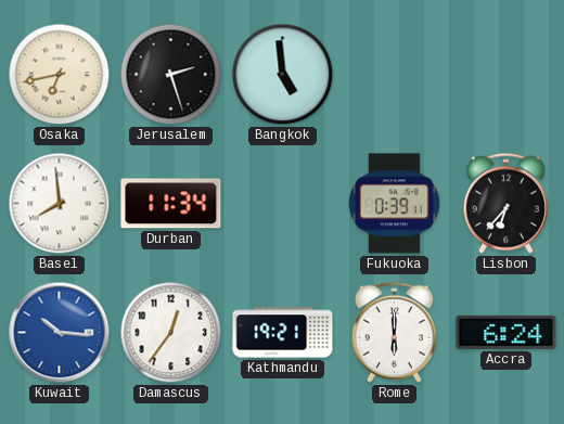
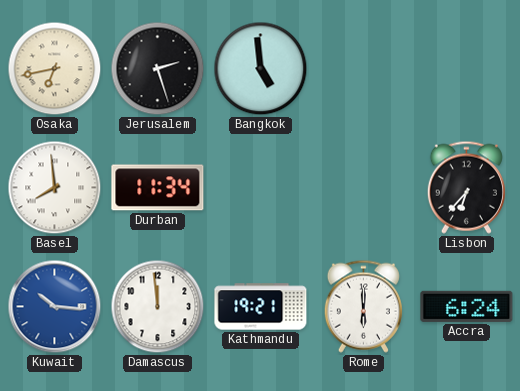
Fukuoka: 0:39 -> none
Damascus: 12:36 -> 11:59
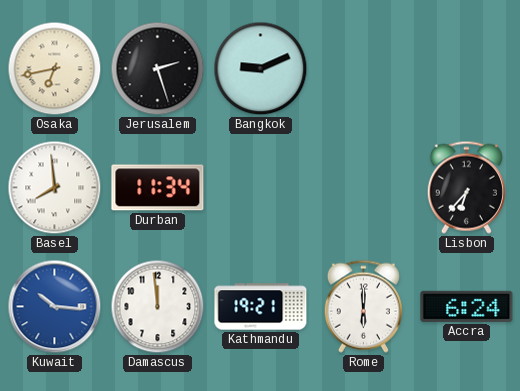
Bangkok: 4:59 -> 9:11
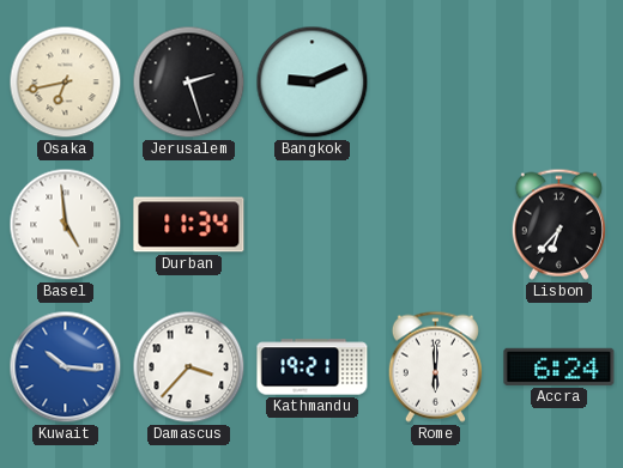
Basel: 7:59 -> 4:59
Damascus: 11:59 -> 3:37
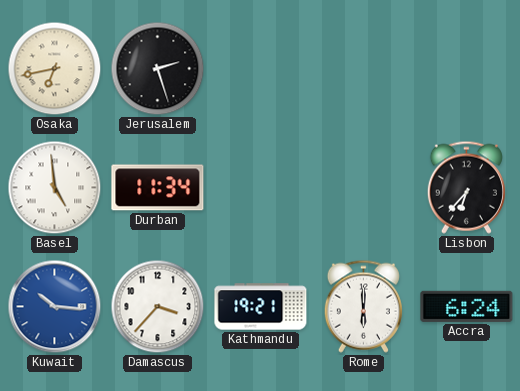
Bangkok: 9:11 -> none
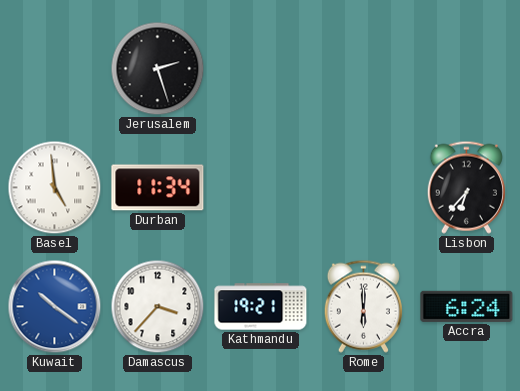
Osaka: 6:43 -> none
Kuwait: 10:16 -> 10:21
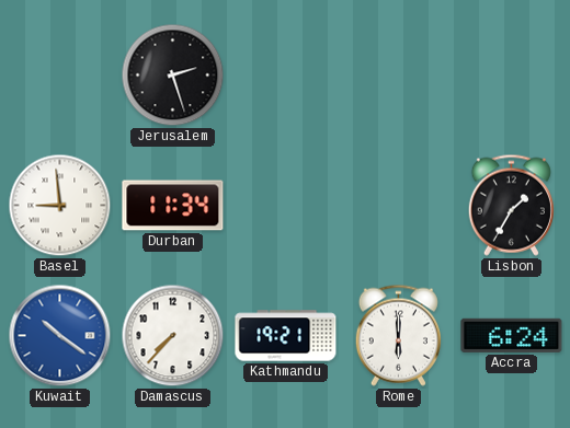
Basel: 4:59 -> 8:59
Lisbon: 6:37 -> 1:35
Damascus: 3:37 -> 7:37
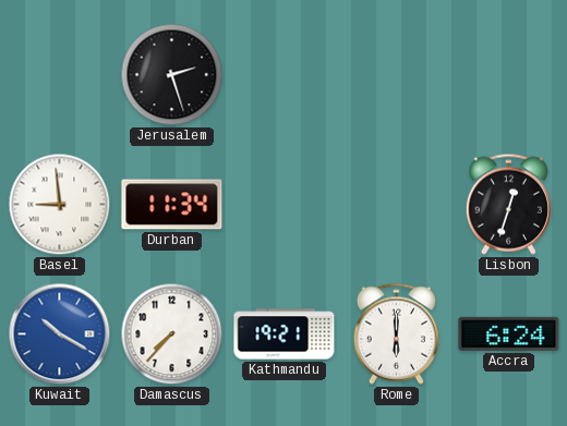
Lisbon: 1:35 -> 12:33
Kuwait: 10:21 -> 10:20
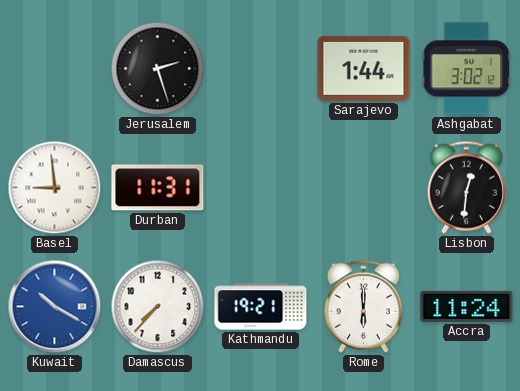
Sarajevo: none -> 1:44
Ashgabat: none -> 3:02
Durban: 11:34 -> 11:31
Lisbon: 12:33 -> 12:31
Accra: 6:24 -> 11:24
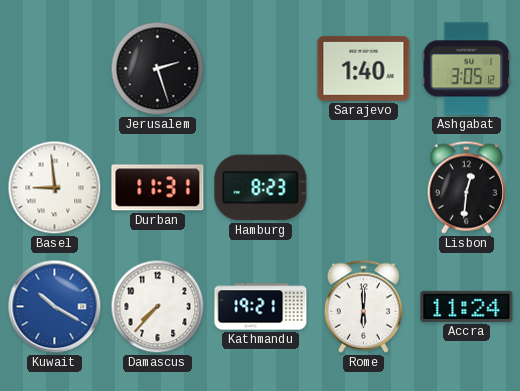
Sarajevo: 1:44 -> 1:40
Ashgabat: 3:02 -> 3:05
Hamburg: none -> 8:23
